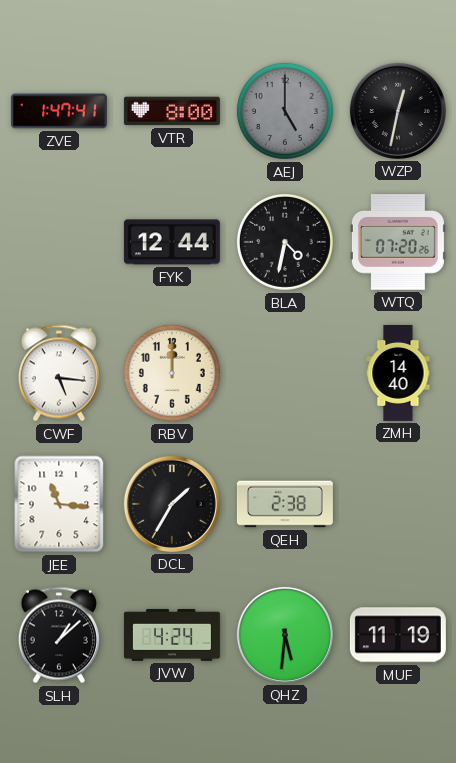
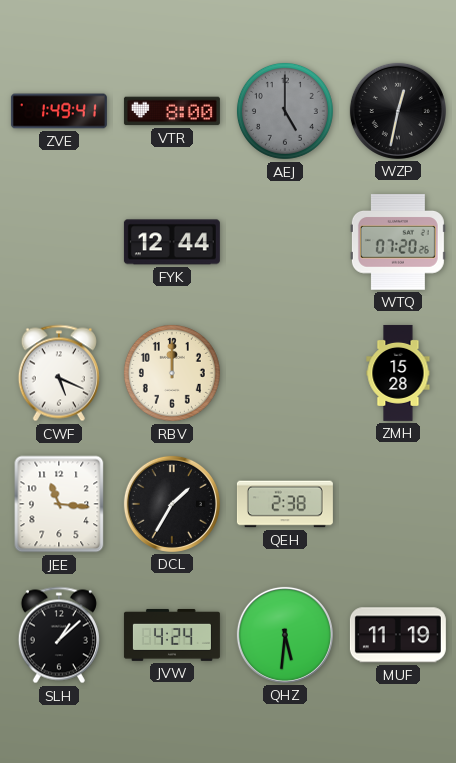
ZVE: 1:47 -> 1:49
BLA: 4:32 -> none
CWF: 5:16 -> 5:19
ZMH: 14:40 -> 15:28
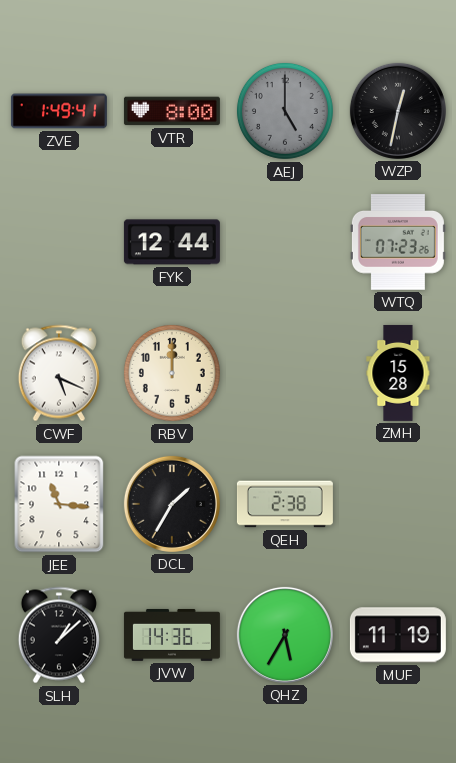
WTQ: 07:20 -> 07:23
JVW: 4:24 -> 14:36
QHZ: 5:31 -> 5:35
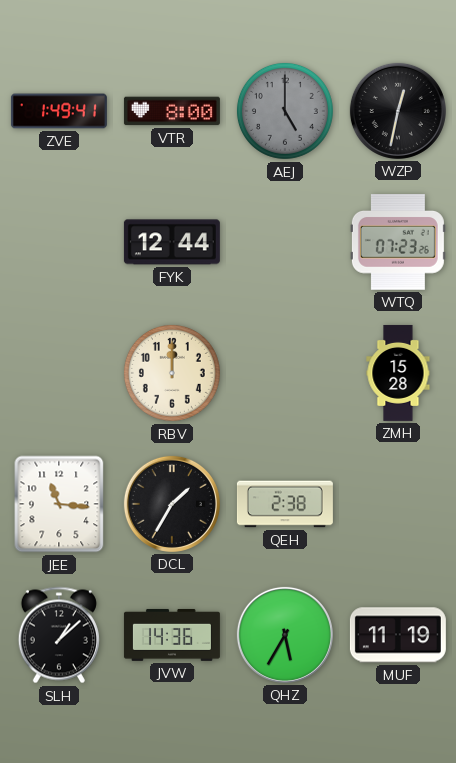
CWF: 5:19 -> none
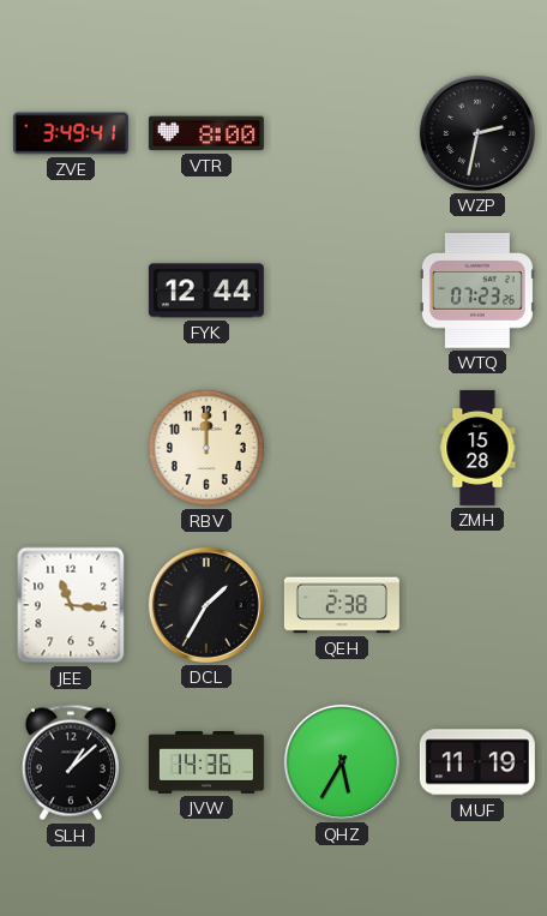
ZVE: 1:49 -> 3:49
AEJ: 5:00 -> none
WZP: 12:32 -> 2:32
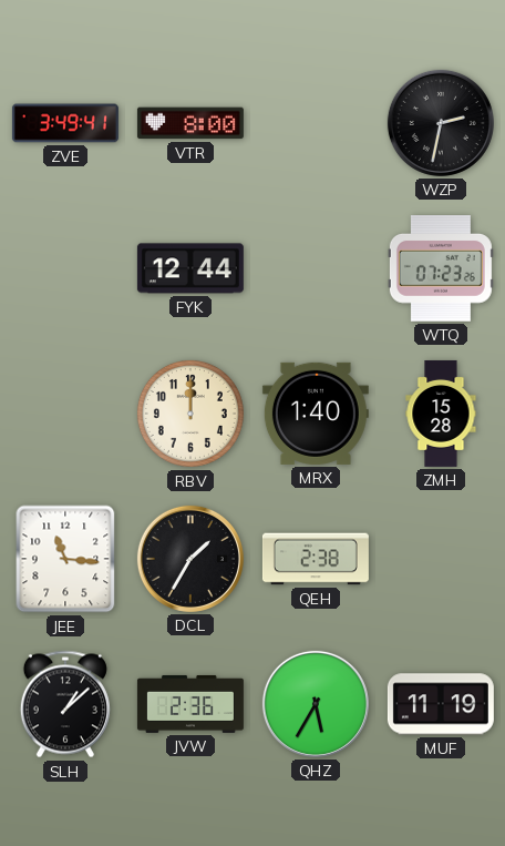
MRX: none -> 1:40
JVW: 14:36 -> 2:36
